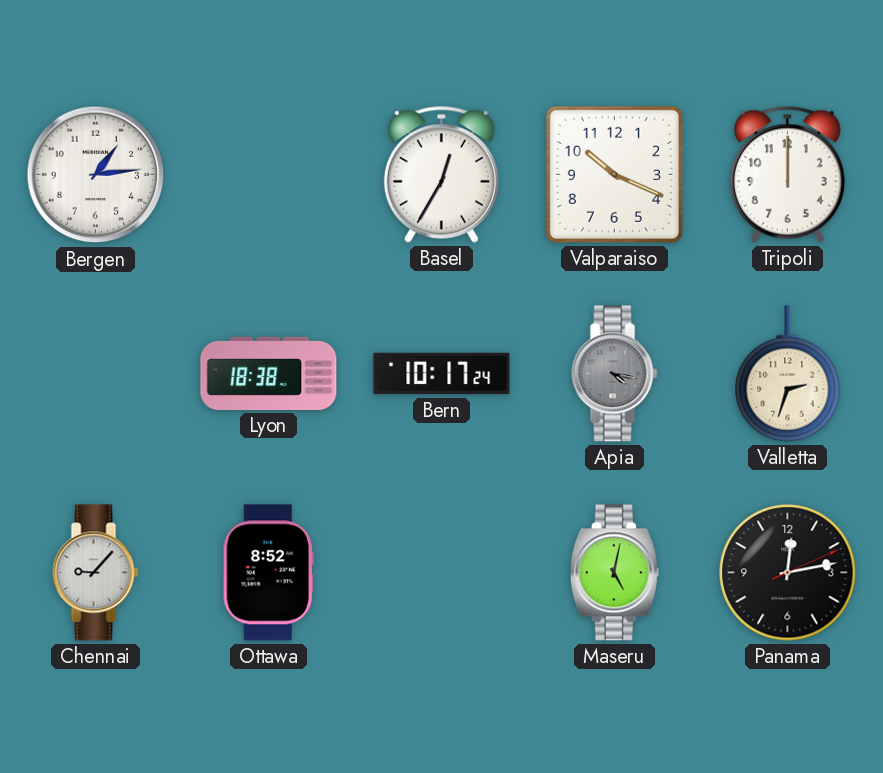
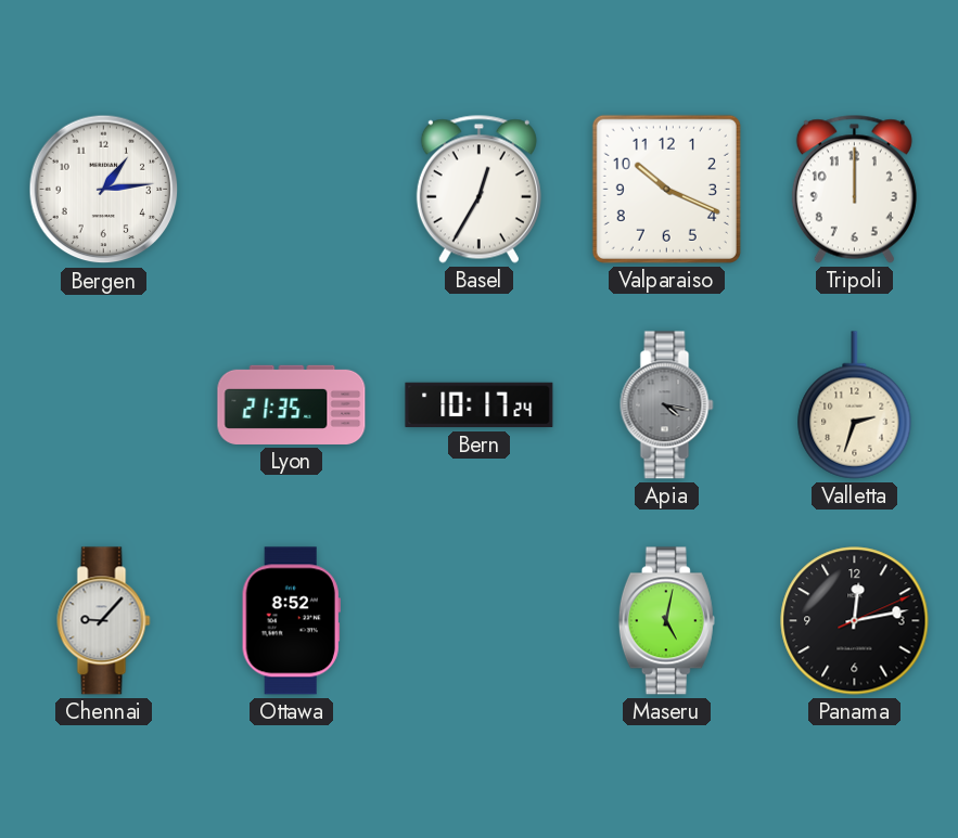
Lyon: 18:38 -> 21:35
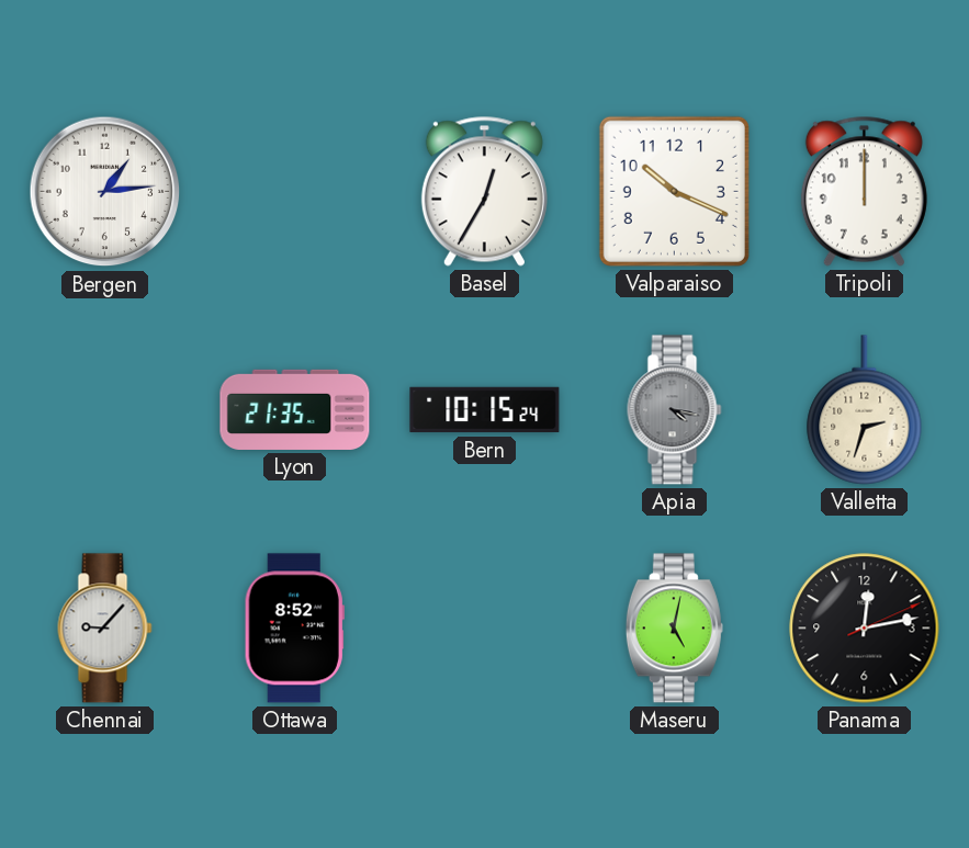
Bern: 10:17 -> 10:15
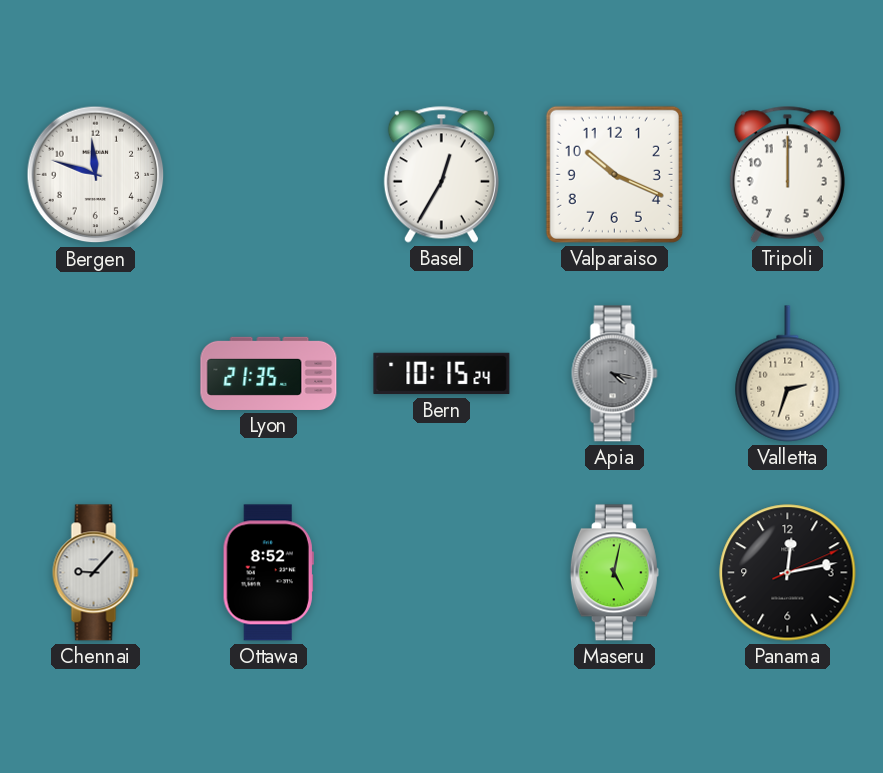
Bergen: 1:14 -> 11:48
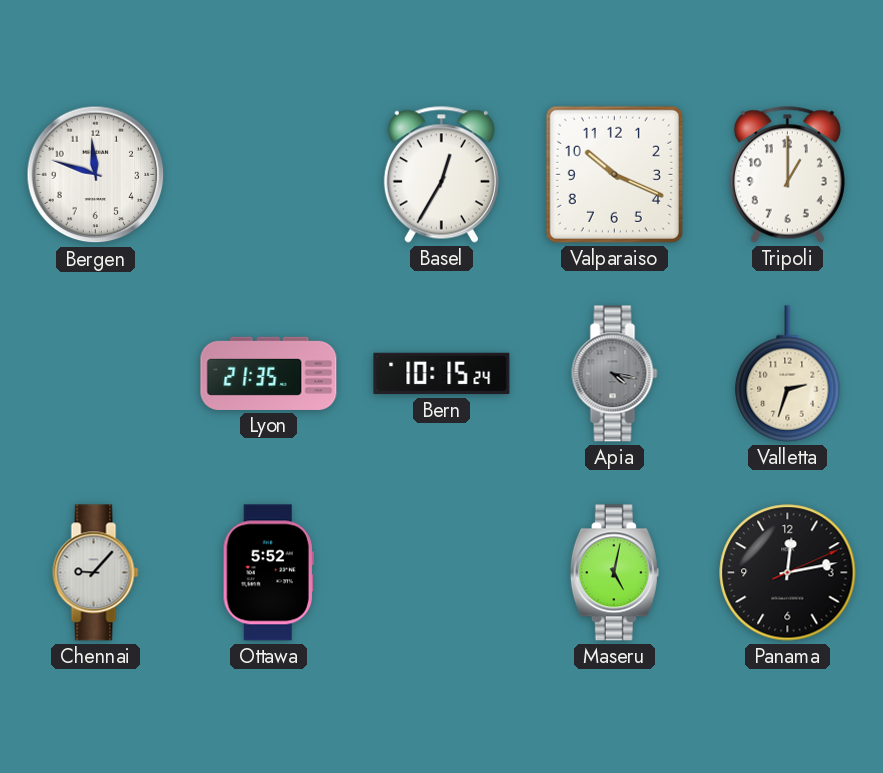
Tripoli: 12:00 -> 1:00
Ottawa: 8:52 -> 5:52
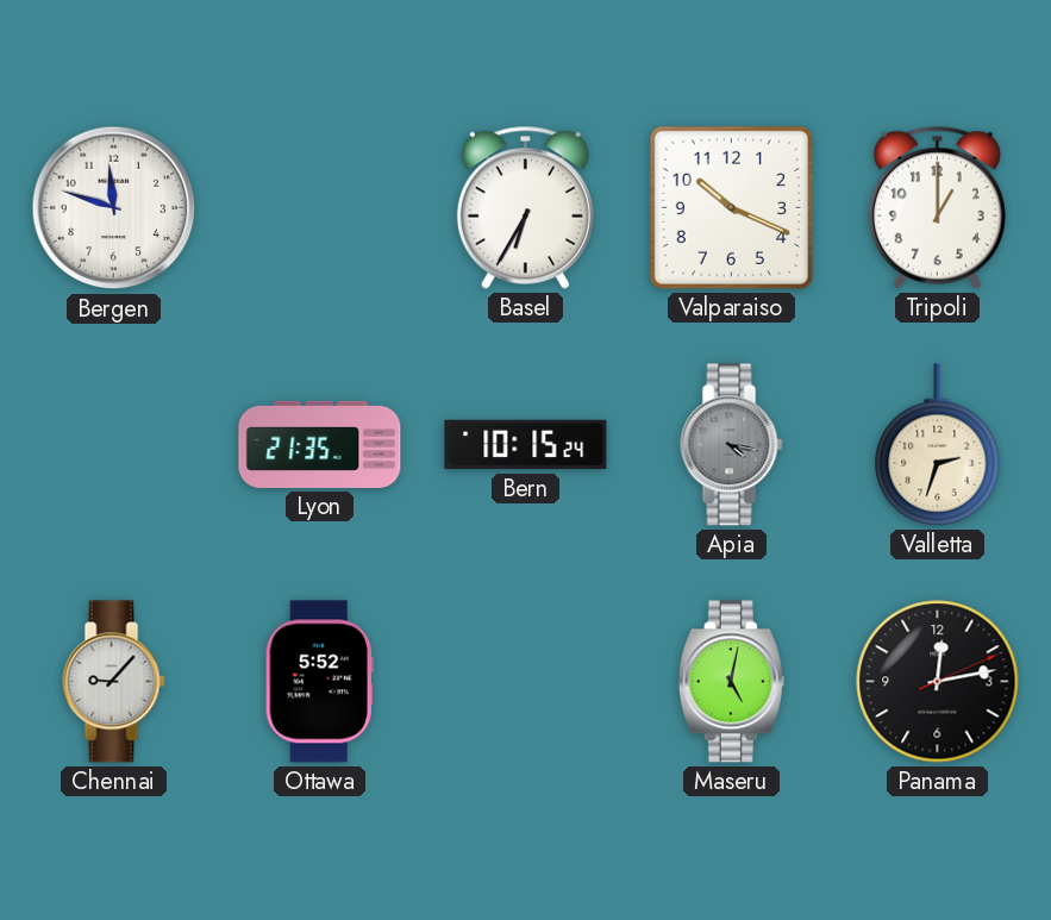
Basel: 12:35 -> 6:35
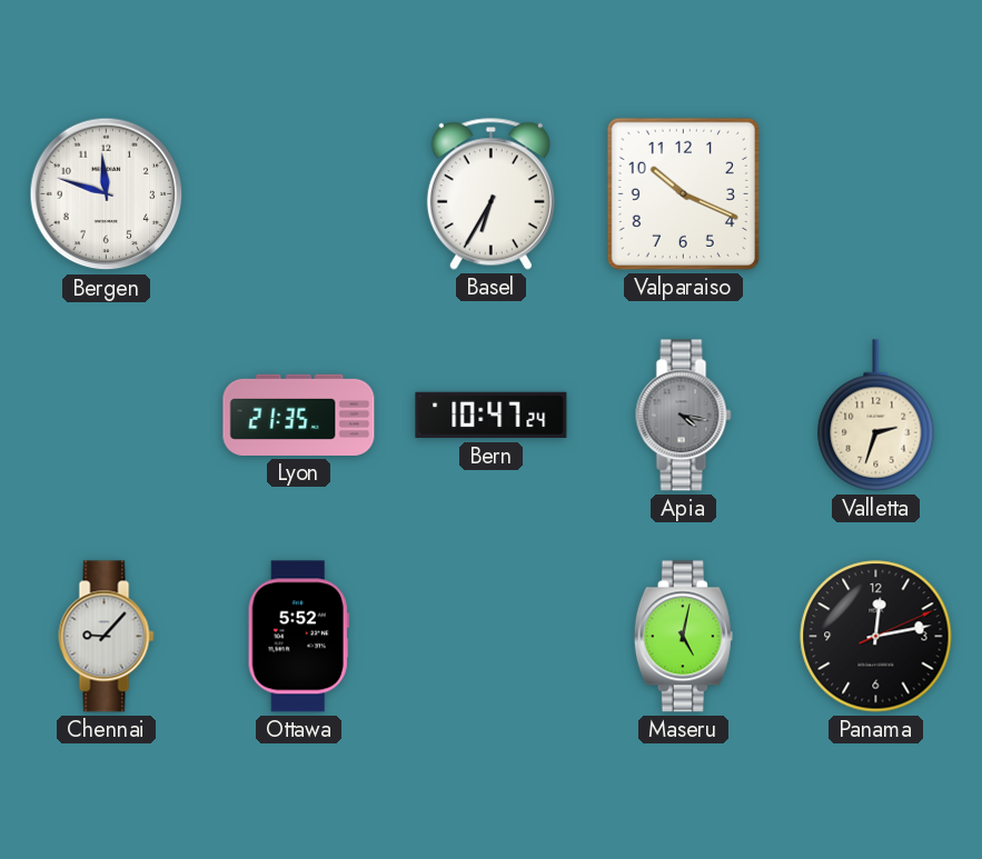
Tripoli: 1:00 -> none
Bern: 10:15 -> 10:47
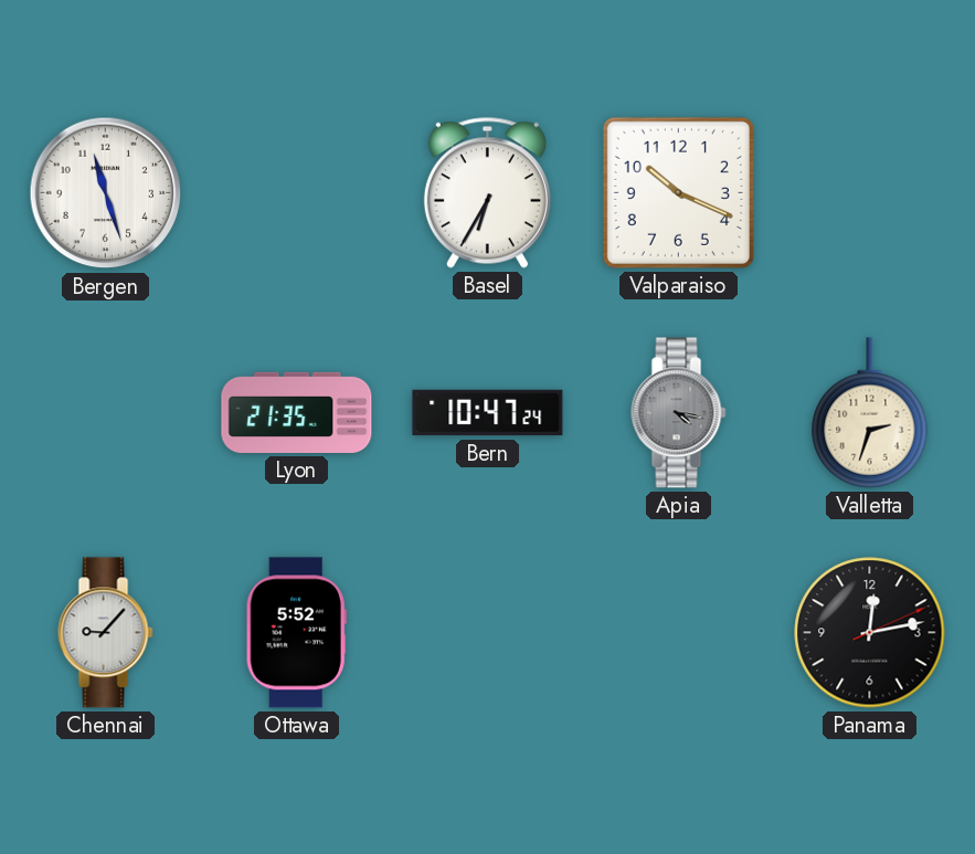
Bergen: 11:48 -> 11:27
Maseru: 5:02 -> none
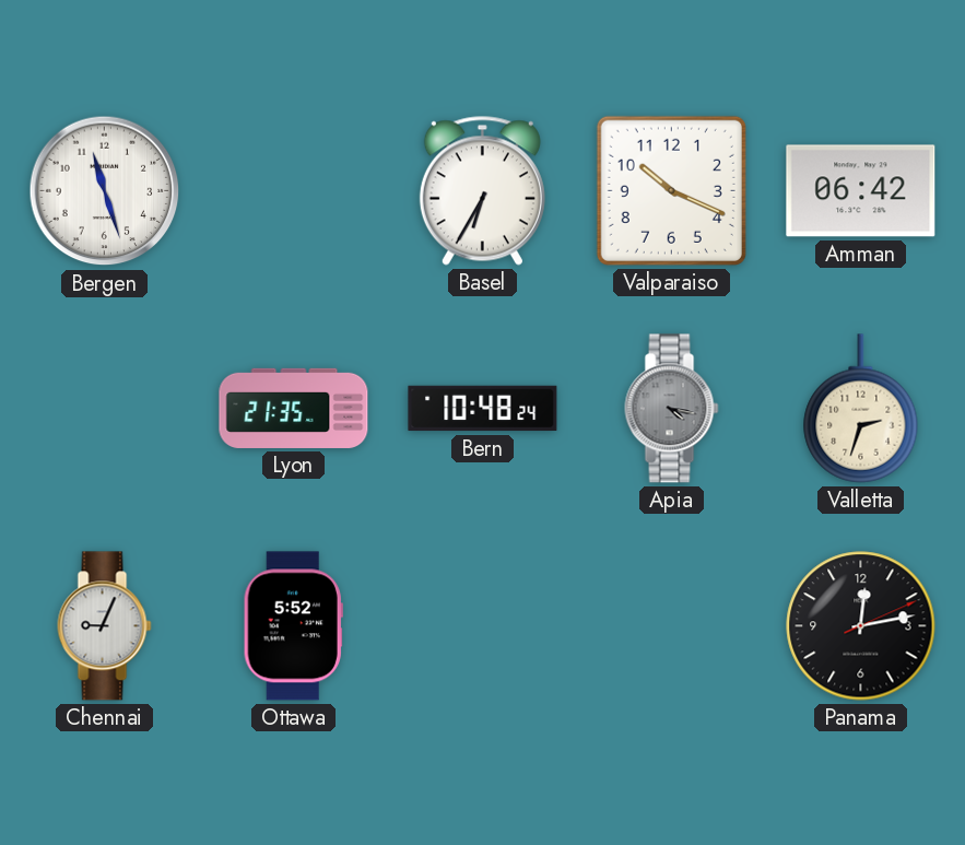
Amman: none -> 06:42
Bern: 10:47 -> 10:48
Chennai: 9:07 -> 9:04
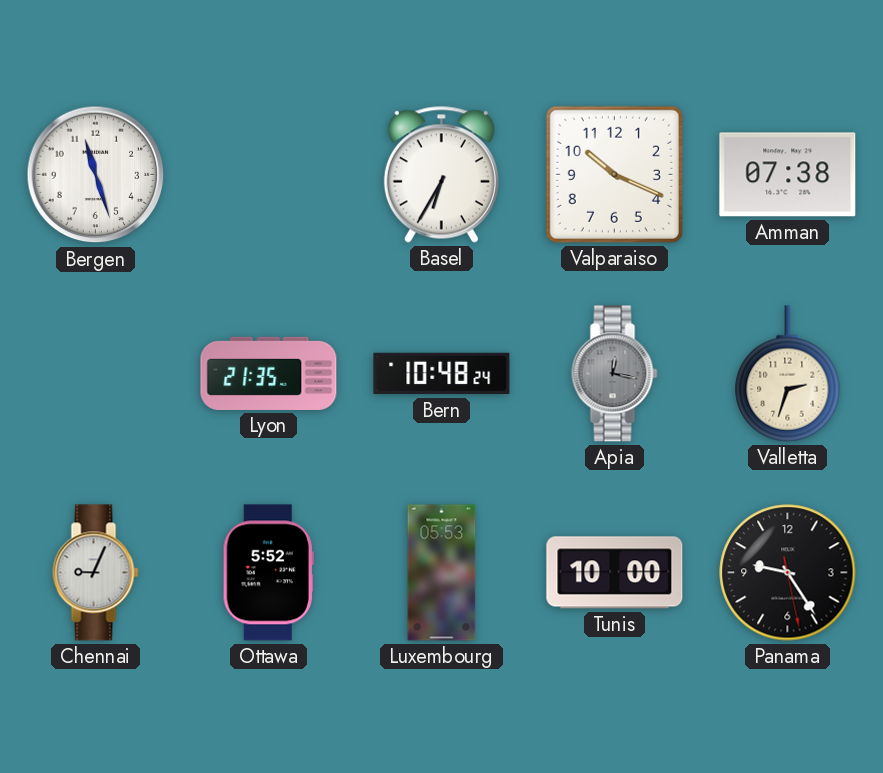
Amman: 06:42 -> 07:38
Apia: 4:17 -> 12:17
Luxembourg: none -> 05:53
Tunis: none -> 10:00
Panama: 12:13 -> 9:24
